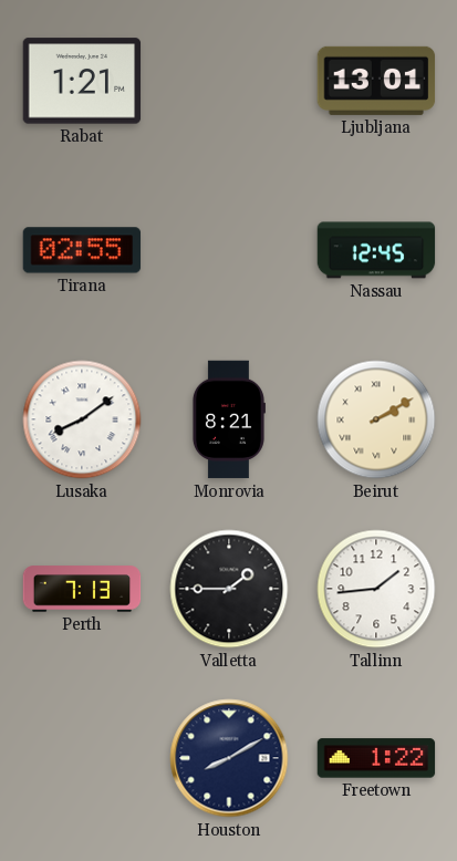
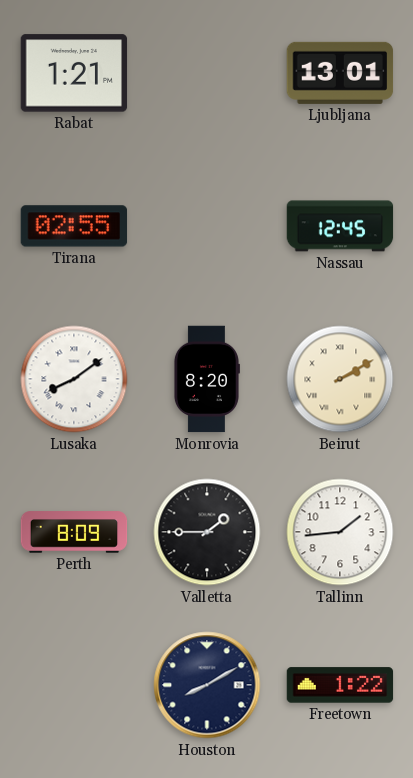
Monrovia: 8:21 -> 8:20
Perth: 7:13 -> 8:09
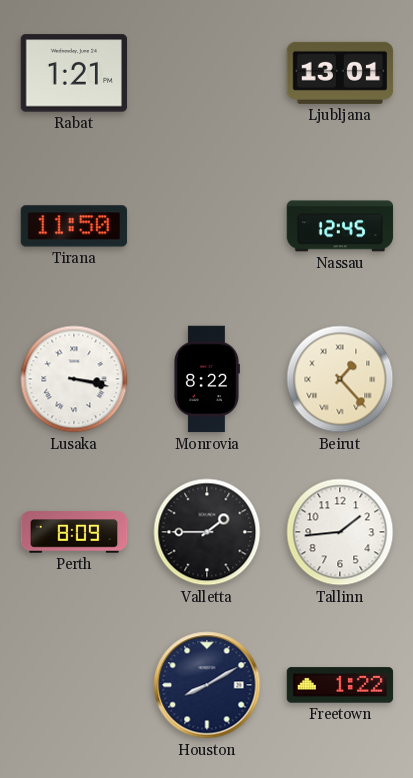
Tirana: 02:55 -> 11:50
Lusaka: 8:09 -> 3:17
Monrovia: 8:20 -> 8:22
Beirut: 2:10 -> 1:23
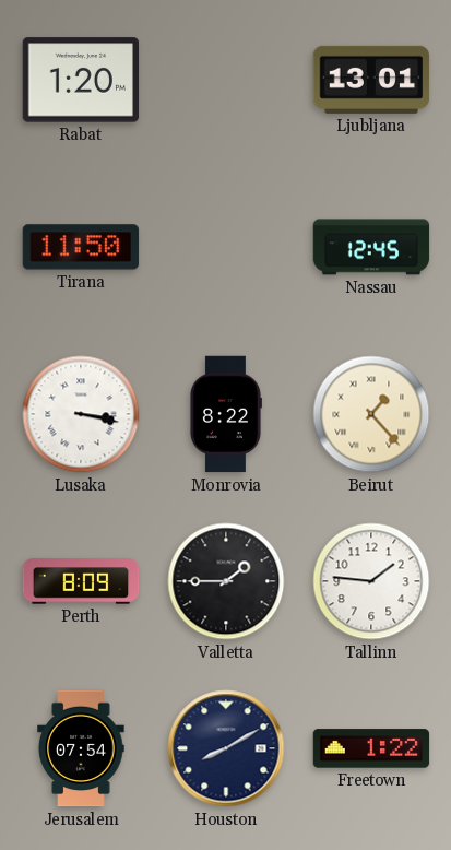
Rabat: 1:21 -> 1:20
Tallinn: 1:44 -> 1:46
Jerusalem: none -> 07:54
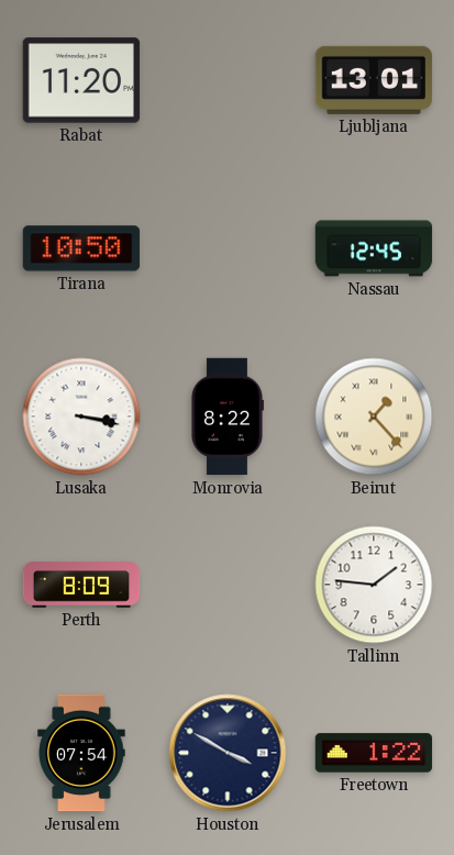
Rabat: 1:20 -> 11:20
Tirana: 11:50 -> 10:50
Valletta: 1:45 -> none
Houston: 8:10 -> 3:50
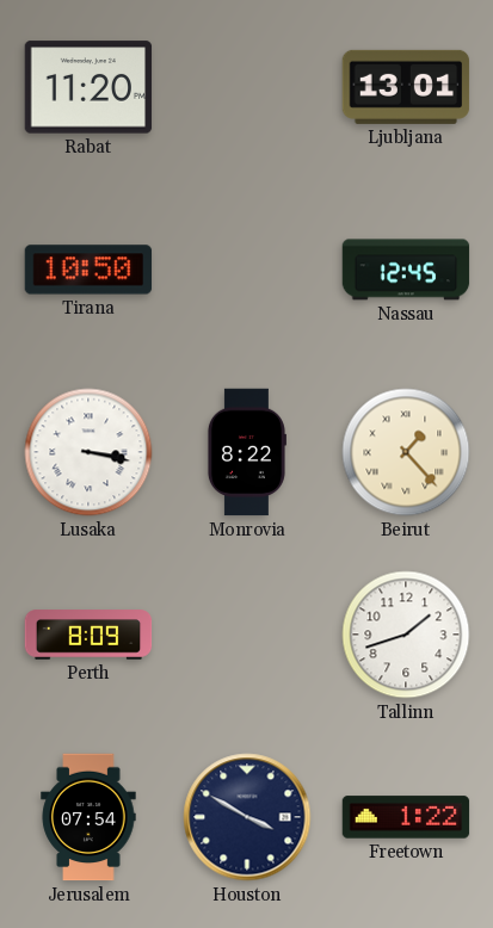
Tallinn: 1:46 -> 1:42
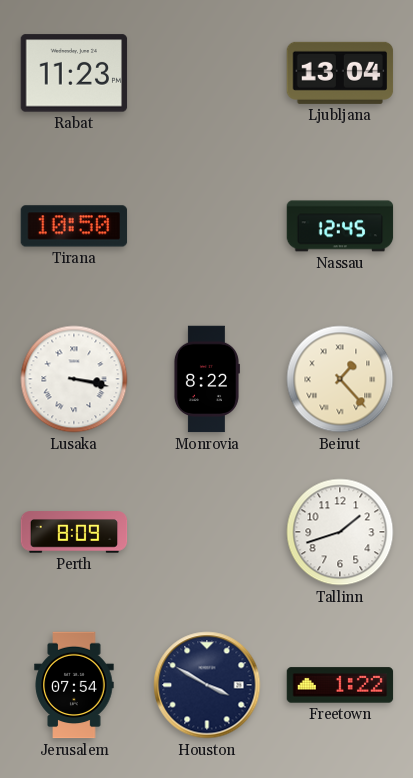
Rabat: 11:20 -> 11:23
Ljubljana: 13:01 -> 13:04
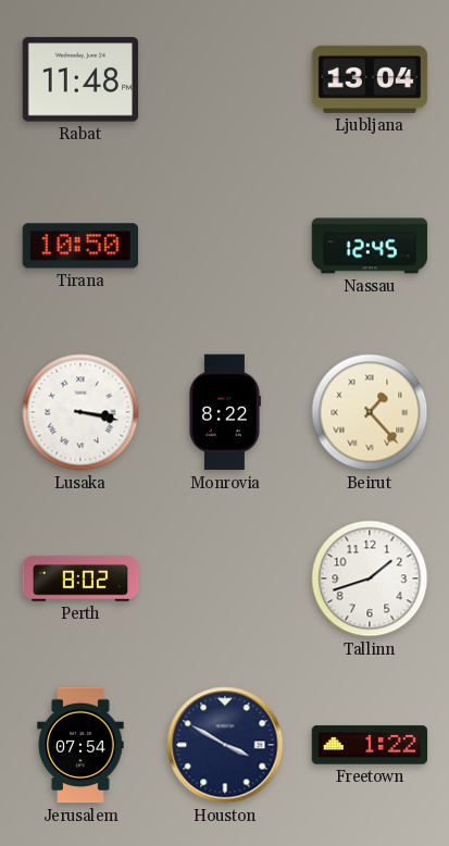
Rabat: 11:23 -> 11:48
Perth: 8:09 -> 8:02
